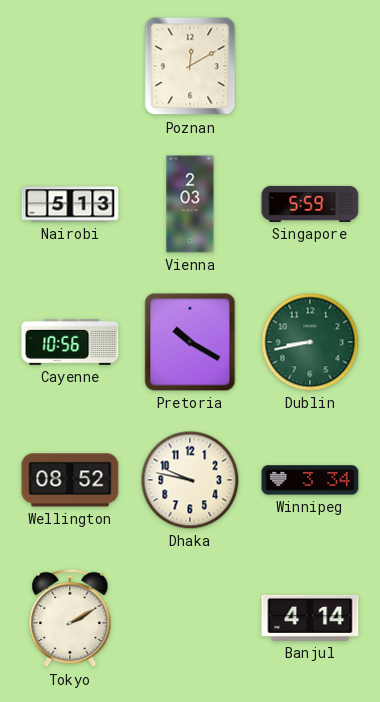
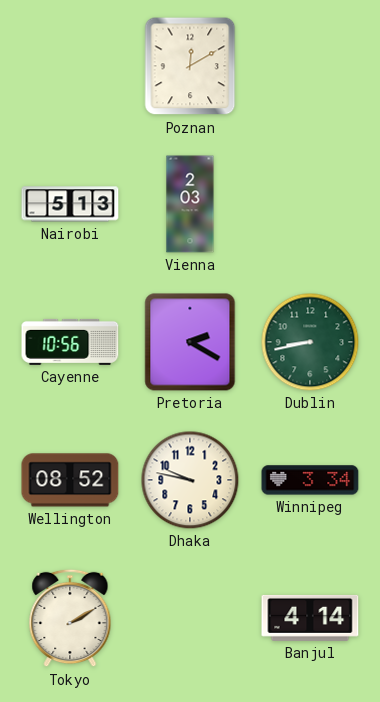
Singapore: 5:59 -> none
Pretoria: 10:20 -> 2:20
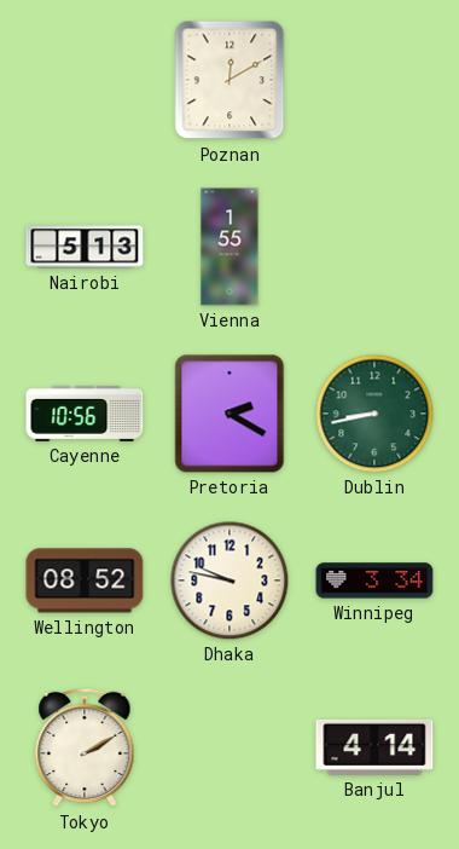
Vienna: 2:03 -> 1:55
